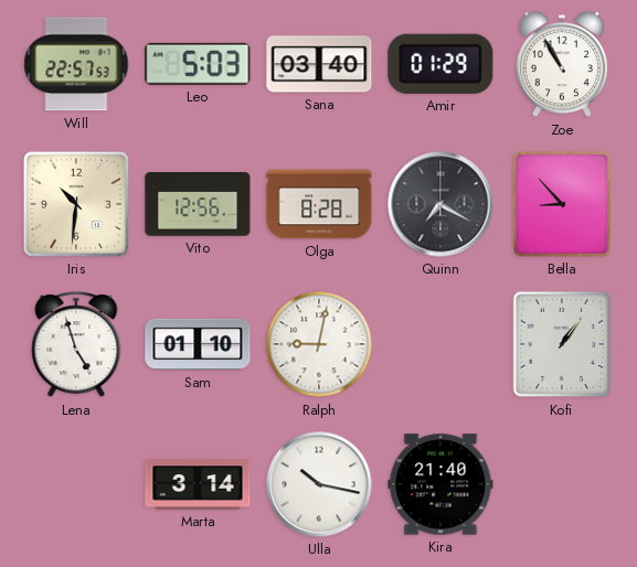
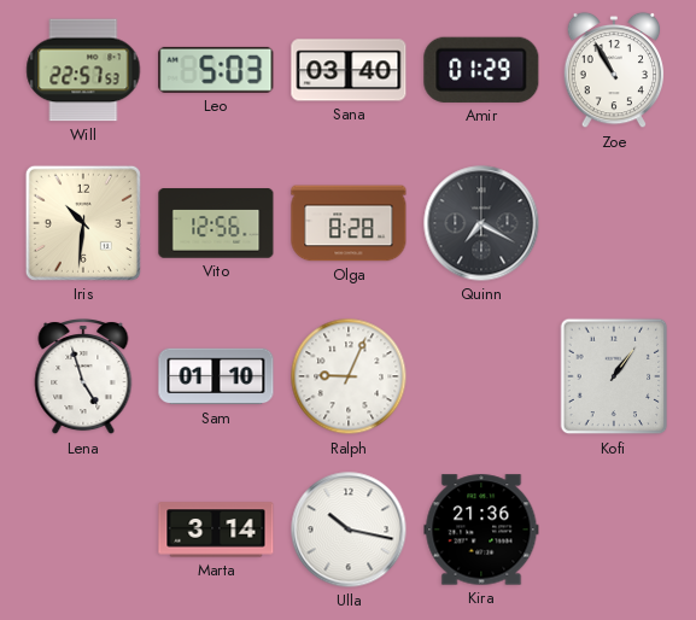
Bella: 8:53 -> none
Ralph: 9:02 -> 9:04
Kira: 21:40 -> 21:36
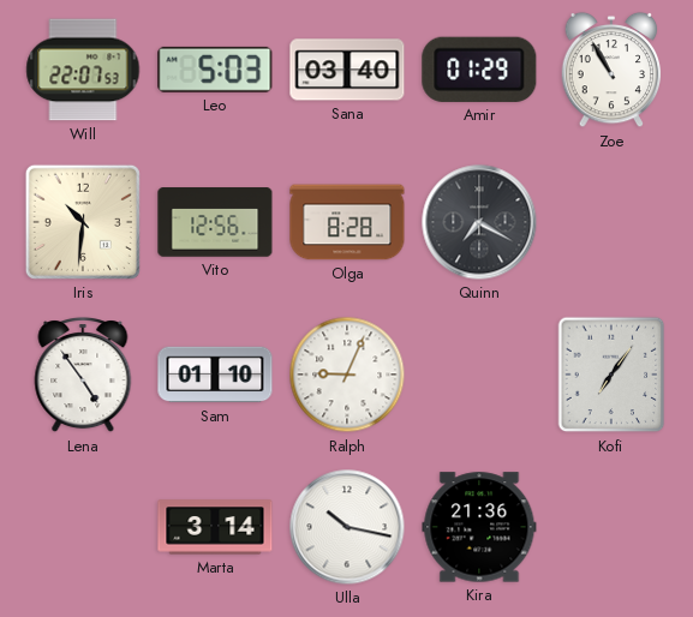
Will: 22:57 -> 22:07
Lena: 4:57 -> 4:54
Kofi: 1:06 -> 7:06
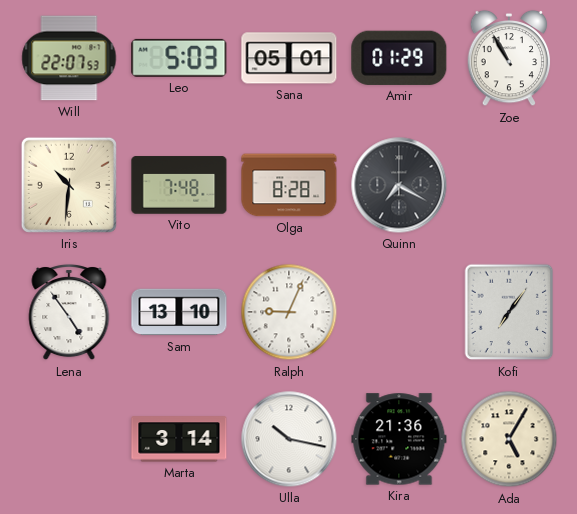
Sana: 03:40 -> 05:01
Vito: 12:56 -> 7:48
Sam: 01:10 -> 13:10
Ada: none -> 5:05
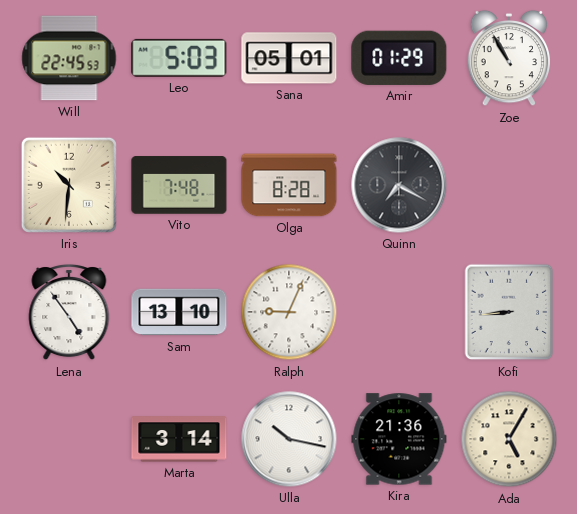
Will: 22:07 -> 22:45
Kofi: 7:06 -> 8:44
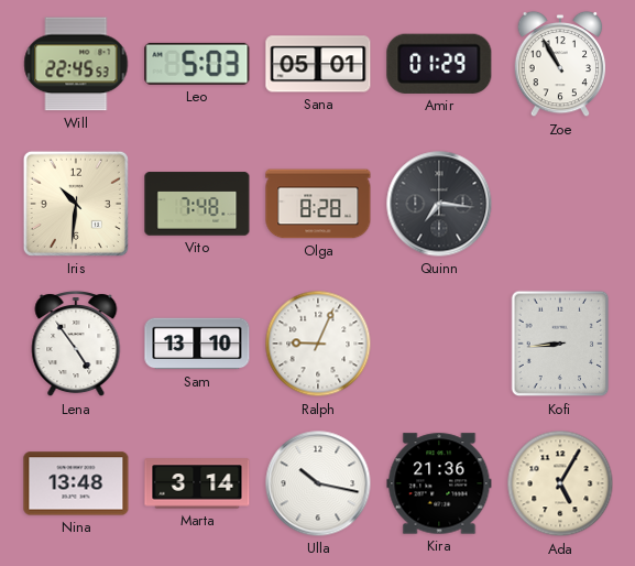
Quinn: 7:20 -> 7:16
Nina: none -> 13:48
